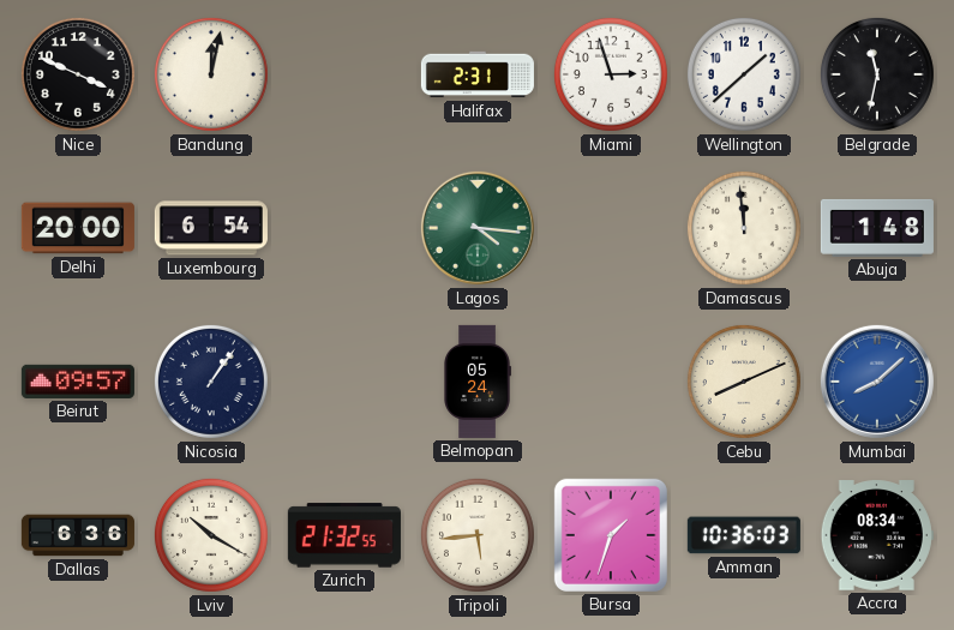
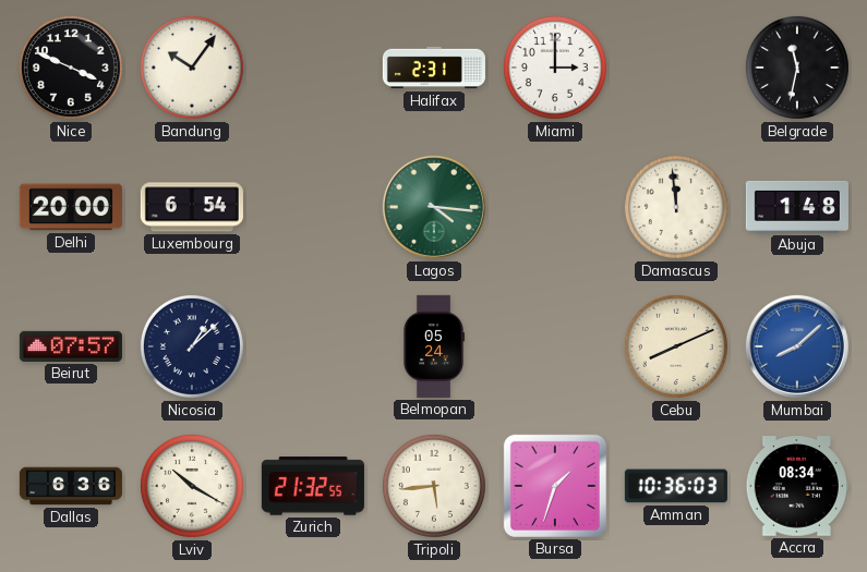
Bandung: 12:02 -> 10:06
Miami: 2:57 -> 3:00
Wellington: 1:38 -> none
Beirut: 09:57 -> 07:57
Nicosia: 1:06 -> 1:08
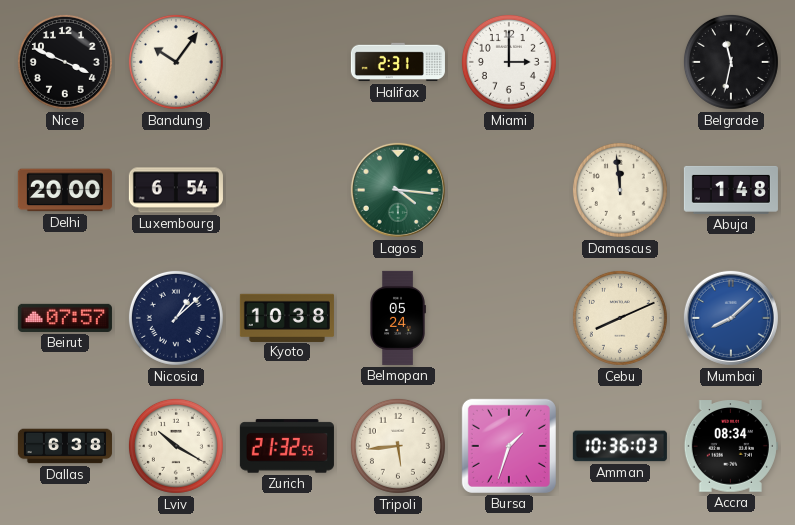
Kyoto: none -> 10:38
Dallas: 6:36 -> 6:38
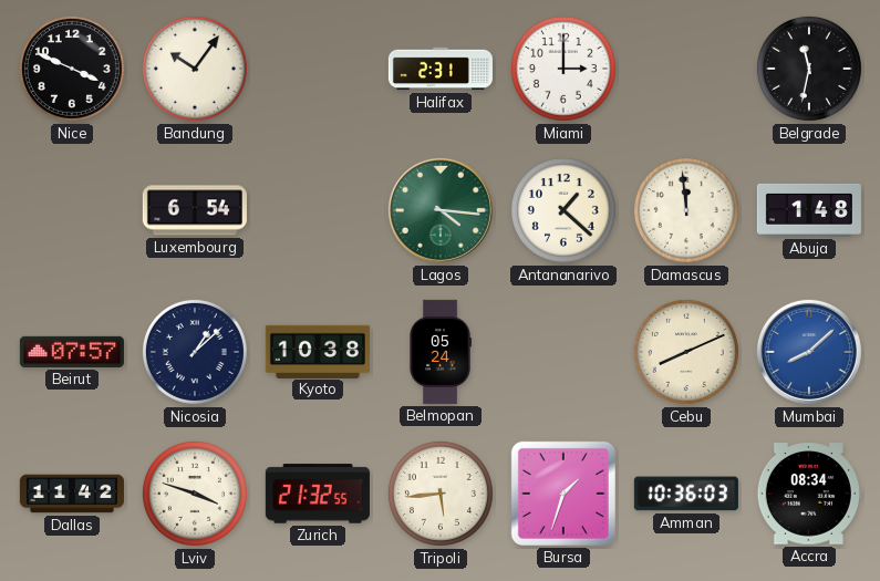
Delhi: 20:00 -> none
Antananarivo: none -> 1:22
Dallas: 6:38 -> 11:42
Lviv: 10:20 -> 3:48
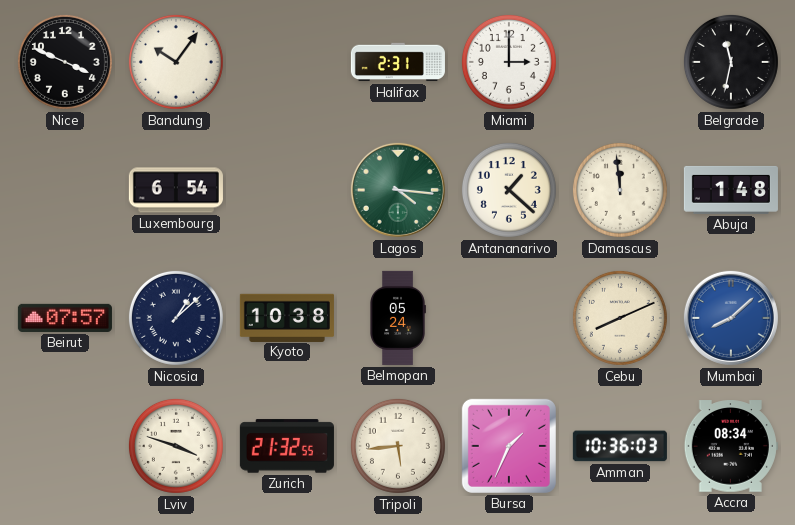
Dallas: 11:42 -> none
Bursa: 1:33 -> 1:34
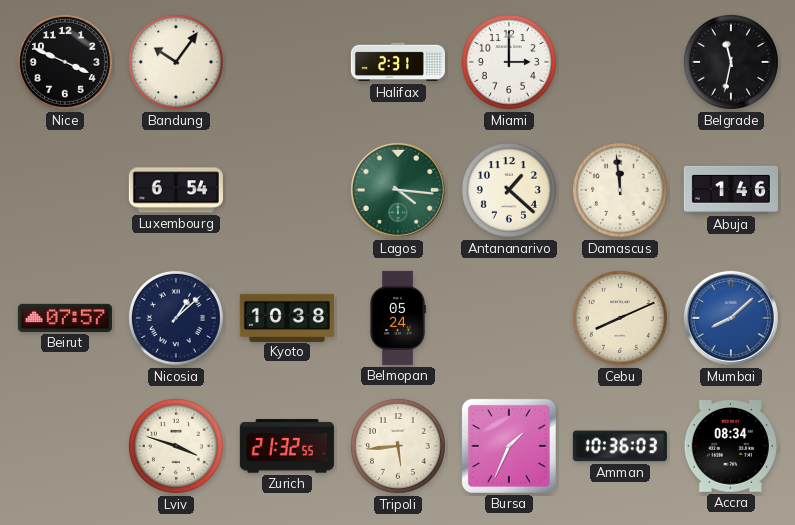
Abuja: 1:48 -> 1:46
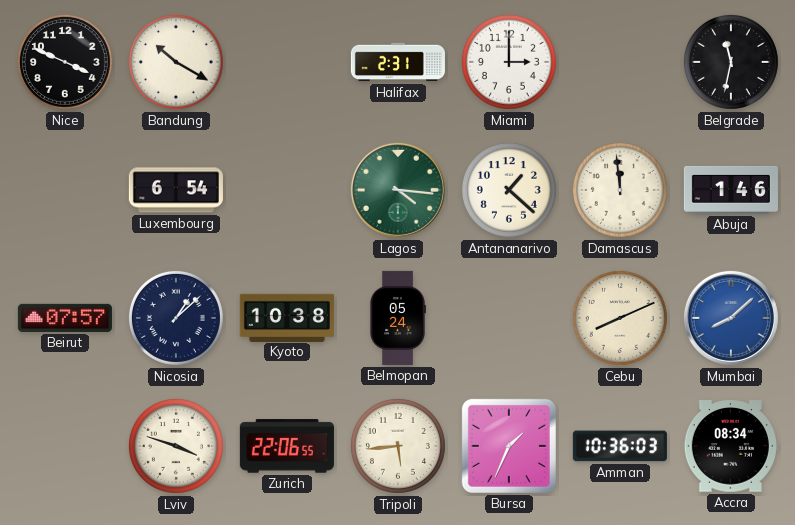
Bandung: 10:06 -> 10:20
Zurich: 21:32 -> 22:06
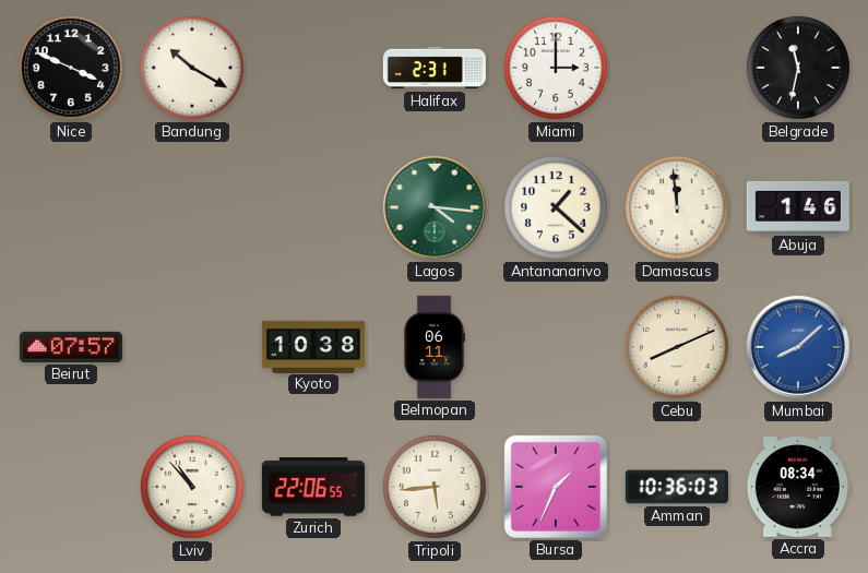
Luxembourg: 6:54 -> none
Nicosia: 1:08 -> none
Belmopan: 05:24 -> 06:11
Lviv: 3:48 -> 10:53
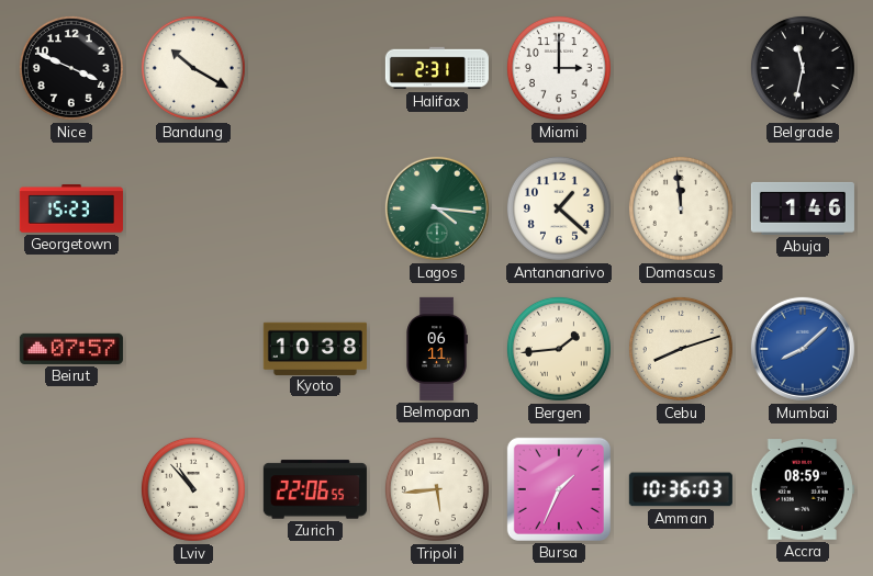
Georgetown: none -> 15:23
Bergen: none -> 1:44
Cebu: 8:11 -> 8:12
Accra: 08:34 -> 08:59
